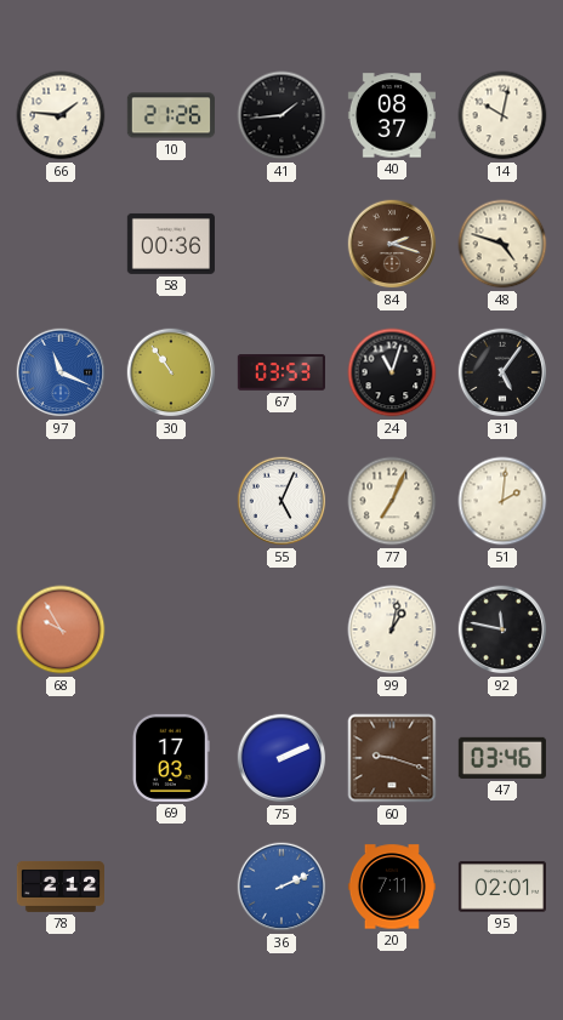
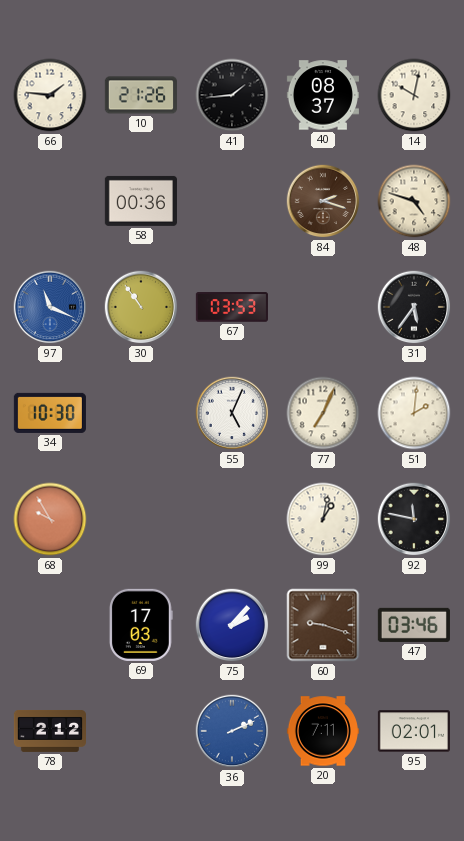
24: 11:03 -> none
31: 5:06 -> 5:36
34: none -> 10:30
75: 2:11 -> 2:07
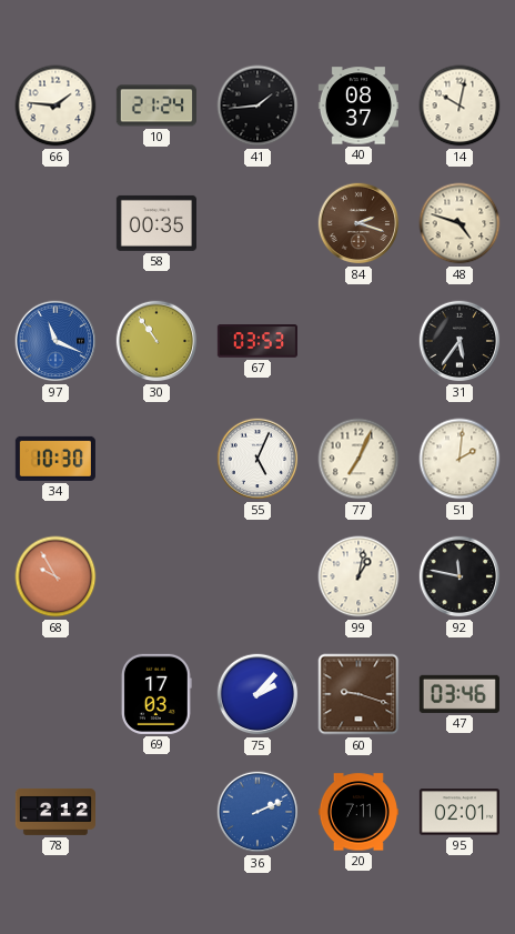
10: 21:26 -> 21:24
58: 00:36 -> 00:35
